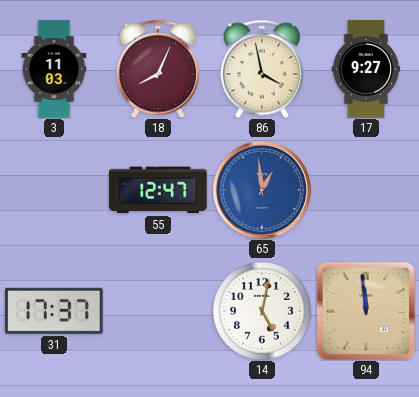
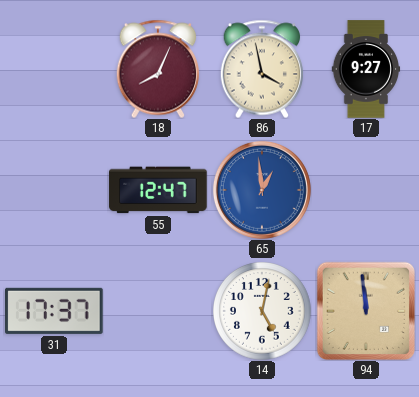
3: 11:03 -> none
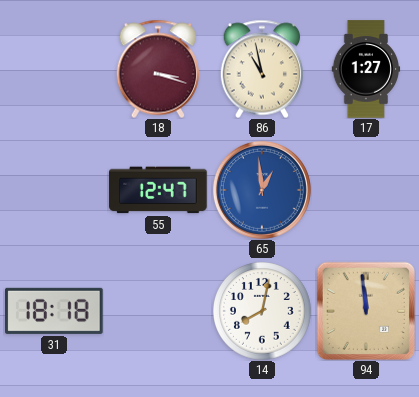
18: 8:04 -> 3:18
86: 3:58 -> 10:58
17: 9:27 -> 1:27
31: 17:37 -> 18:18
14: 5:02 -> 8:02
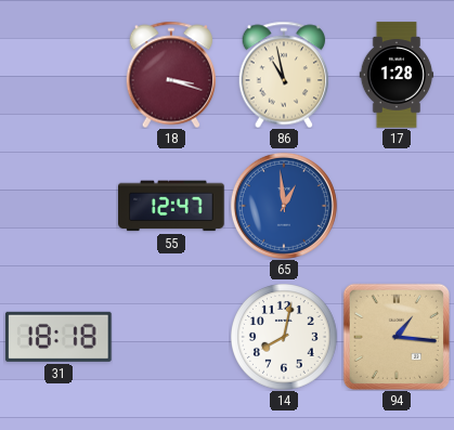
17: 1:27 -> 1:28
94: 11:59 -> 1:16
